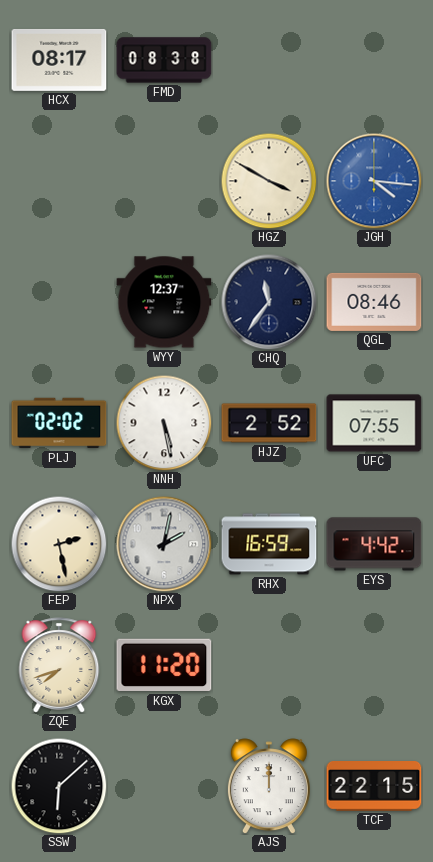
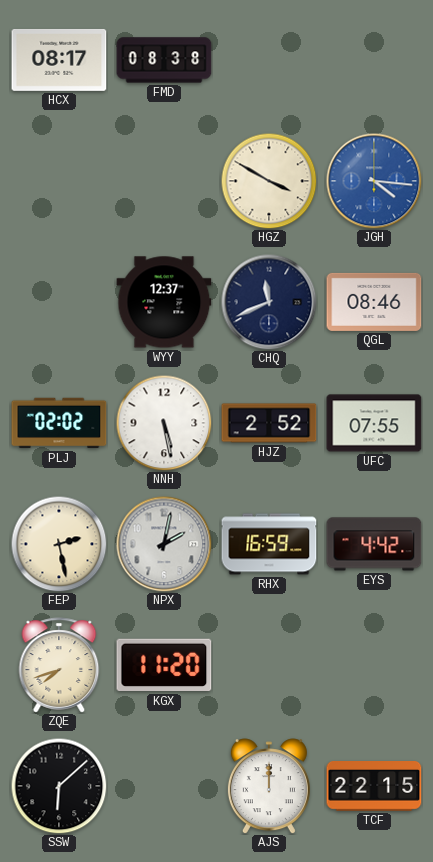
CHQ: 11:36 -> 11:41
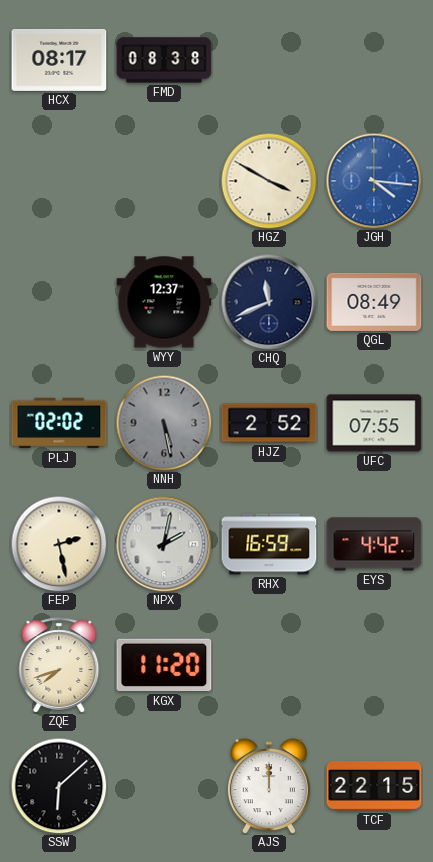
QGL: 08:46 -> 08:49
NNH dial: white -> grey
